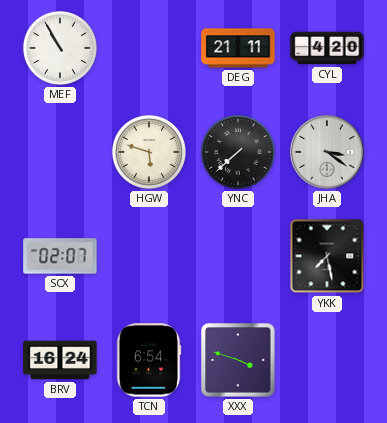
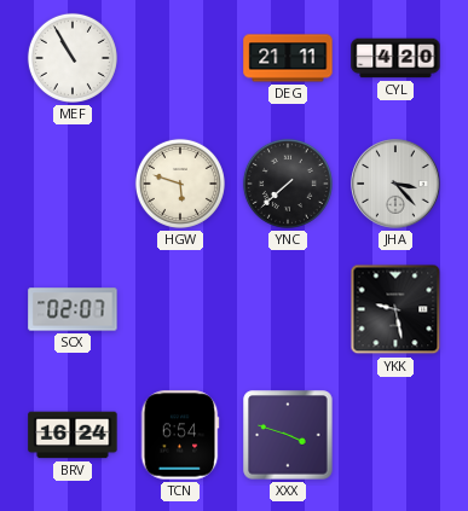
JHA: 3:21 -> 3:23
YKK: 7:28 -> 9:28
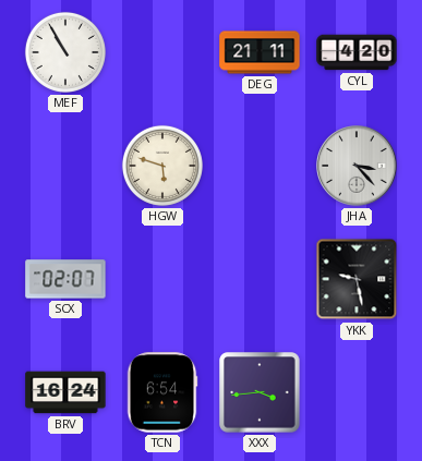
YNC: 7:38 -> none
XXX: 3:48 -> 3:44
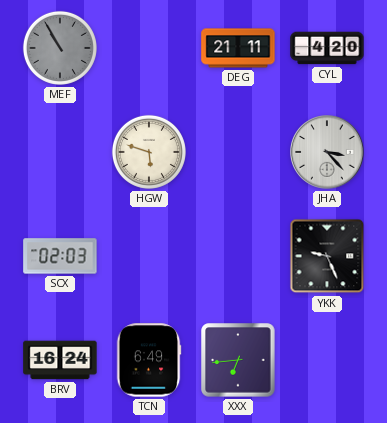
MEF dial: white -> grey
SCX: 02:07 -> 02:03
YKK: 9:28 -> 9:26
TCN: 6:54 -> 6:49
XXX: 3:44 -> 6:44
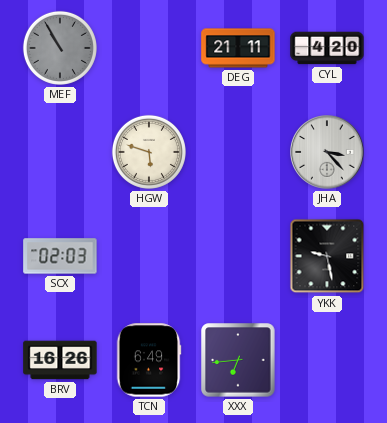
YKK: 9:26 -> 9:28
BRV: 16:24 -> 16:26
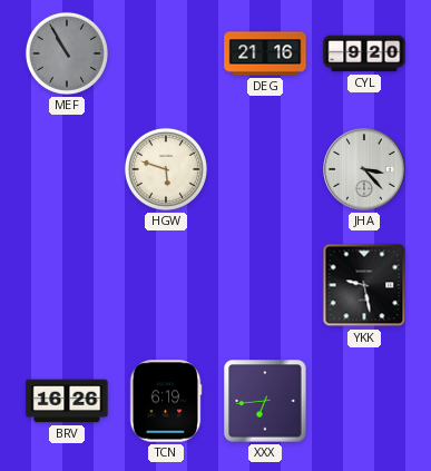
DEG: 21:11 -> 21:16
CYL: 4:20 -> 9:20
SCX: 02:03 -> none
TCN: 6:49 -> 6:19
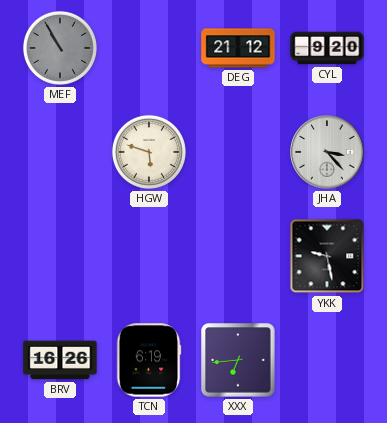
DEG: 21:16 -> 21:12
